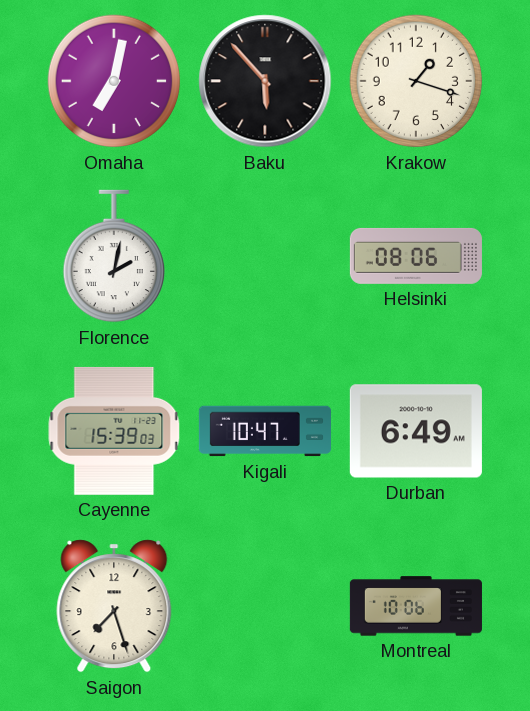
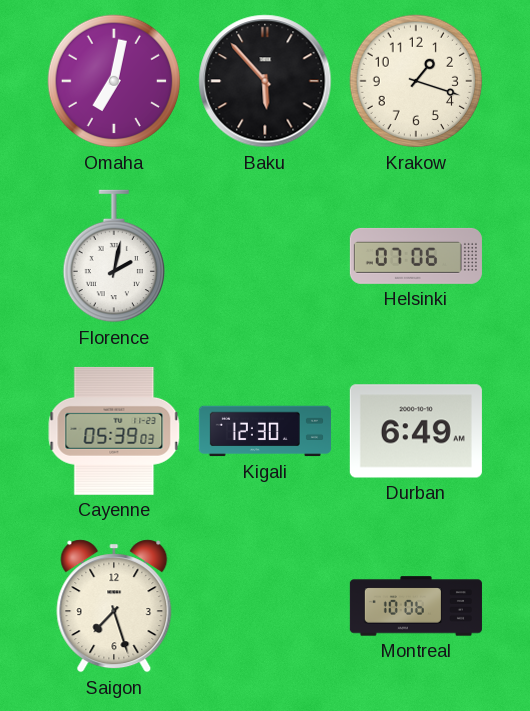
Helsinki: 08:06 -> 07:06
Cayenne: 15:39 -> 05:39
Kigali: 10:47 -> 12:30
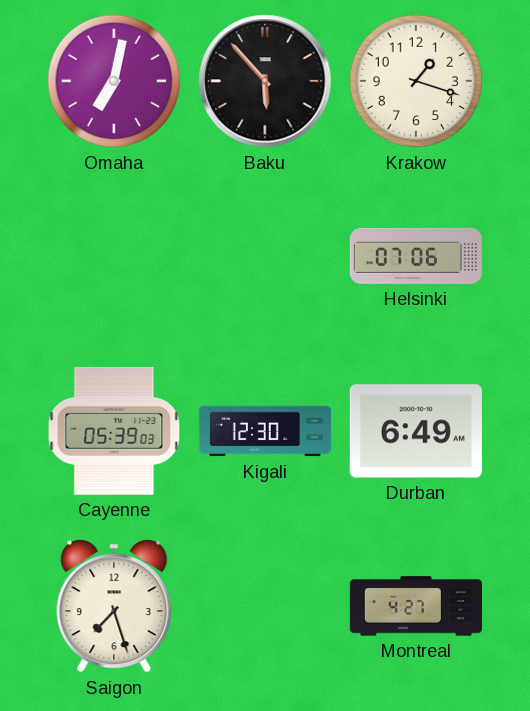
Florence: 2:02 -> none
Montreal: 10:06 -> 4:27
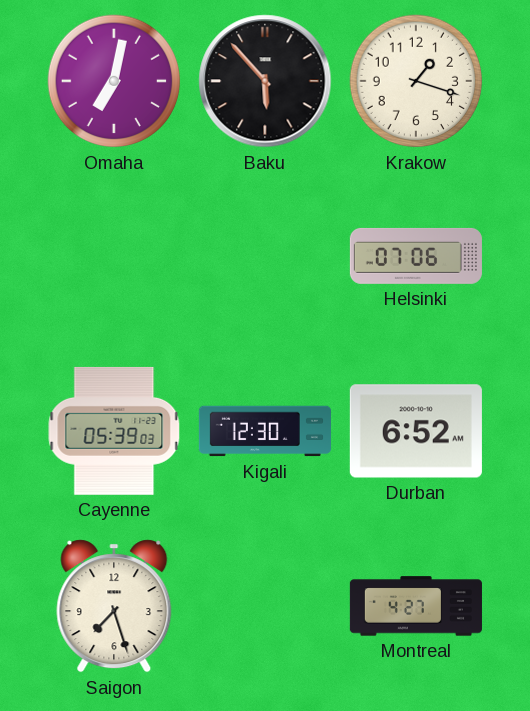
Durban: 6:49 -> 6:52
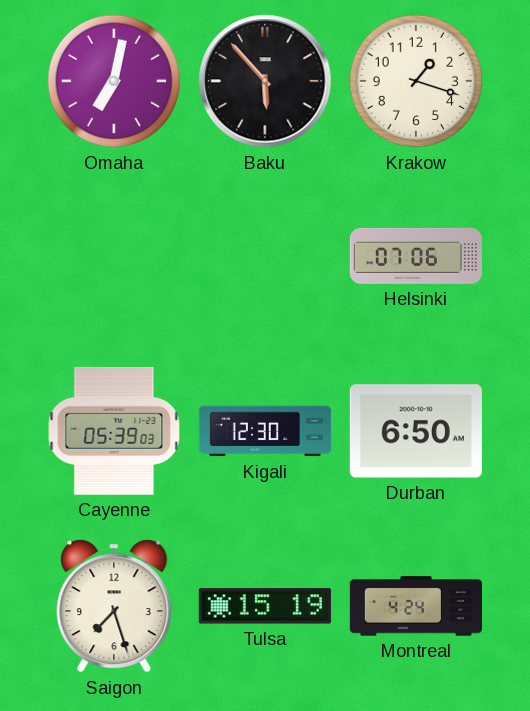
Durban: 6:52 -> 6:50
Tulsa: none -> 15:19
Montreal: 4:27 -> 4:24
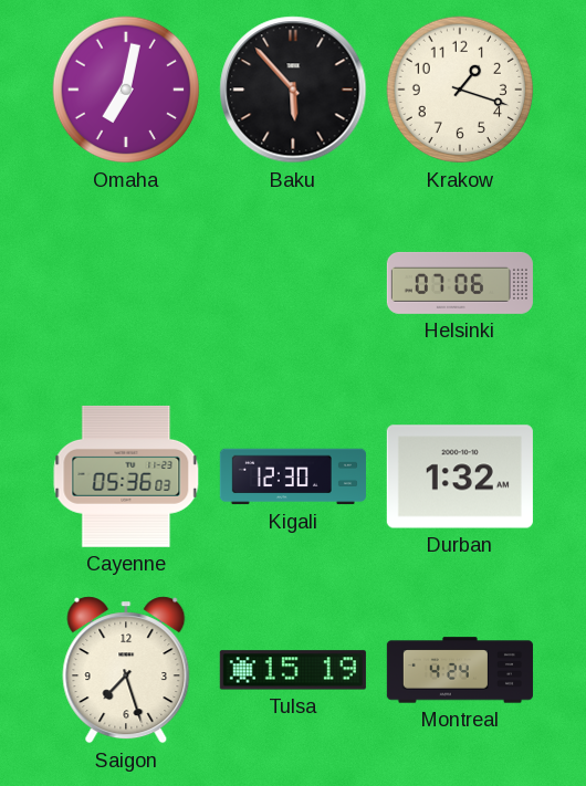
Cayenne: 05:39 -> 05:36
Durban: 6:50 -> 1:32
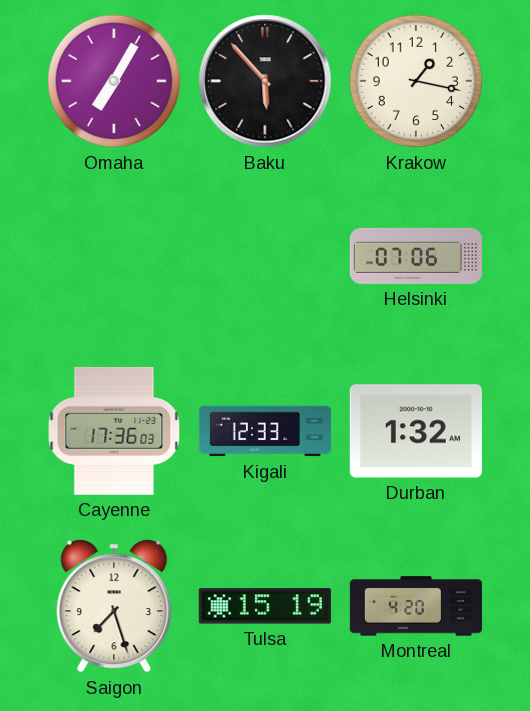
Omaha: 7:02 -> 7:05
Krakow: 1:18 -> 1:17
Cayenne: 05:36 -> 17:36
Kigali: 12:30 -> 12:33
Montreal: 4:24 -> 4:20
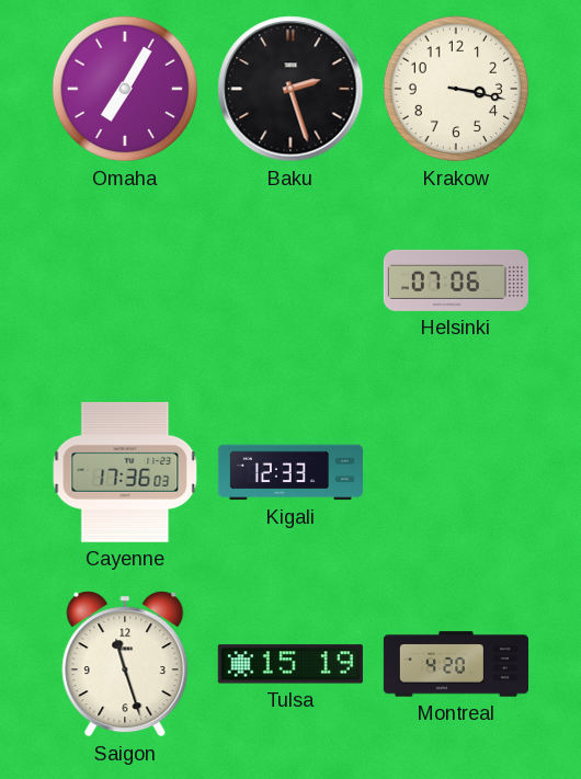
Baku: 5:53 -> 2:27
Krakow: 1:17 -> 3:17
Durban: 1:32 -> none
Saigon: 7:27 -> 11:27
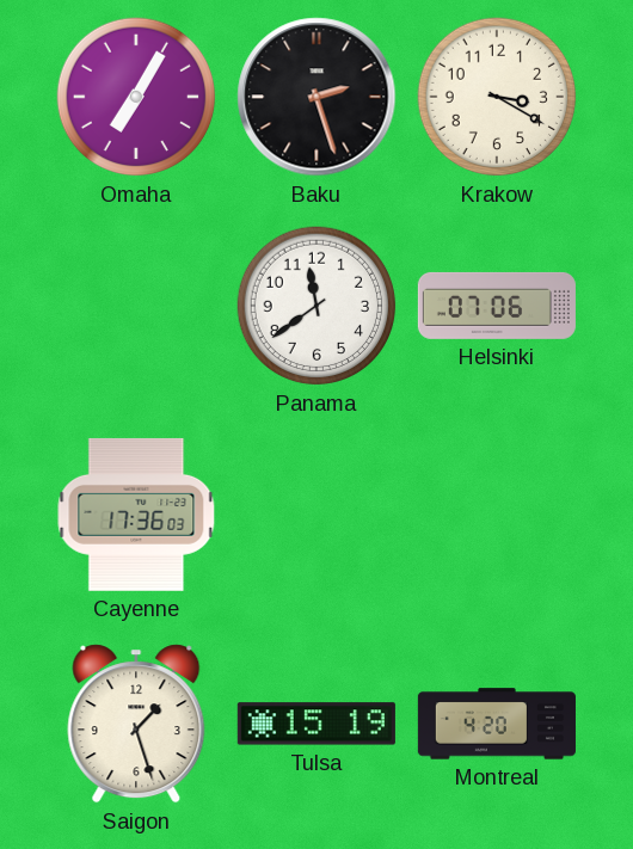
Krakow: 3:17 -> 3:20
Panama: none -> 11:39
Kigali: 12:33 -> none
Saigon: 11:27 -> 1:27
